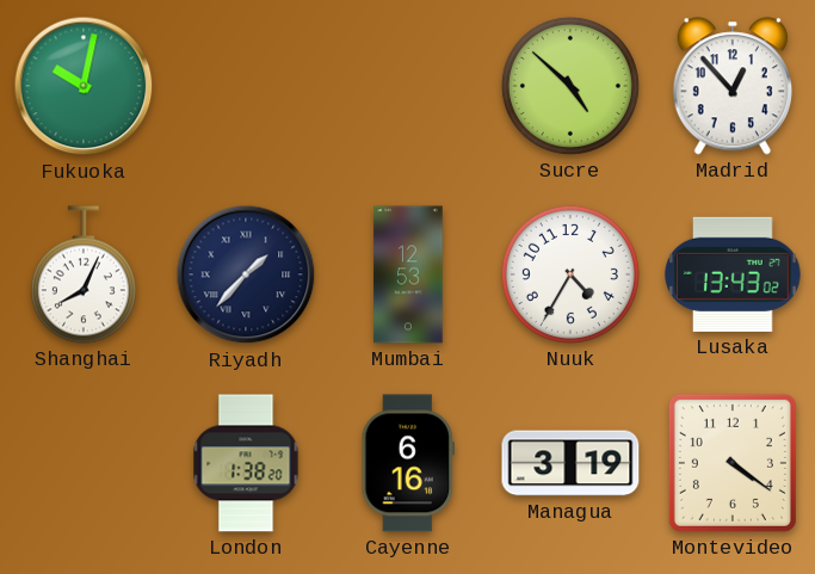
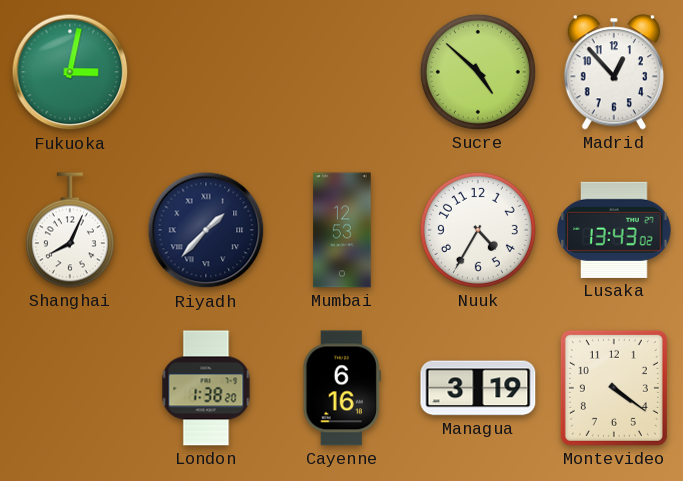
Fukuoka: 10:02 -> 3:02
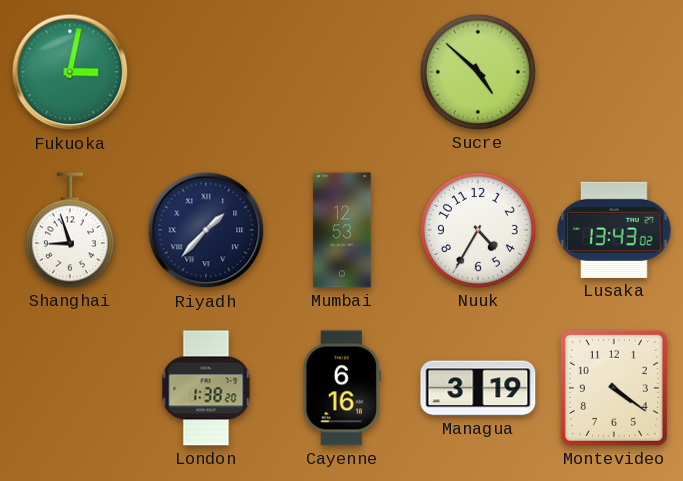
Madrid: 12:53 -> none
Shanghai: 8:04 -> 8:57
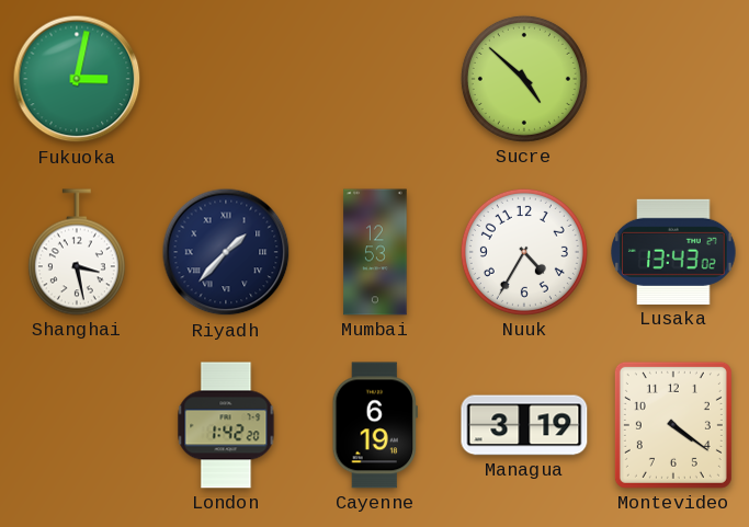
Shanghai: 8:57 -> 3:28
London: 1:38 -> 1:42
Cayenne: 6:16 -> 6:19
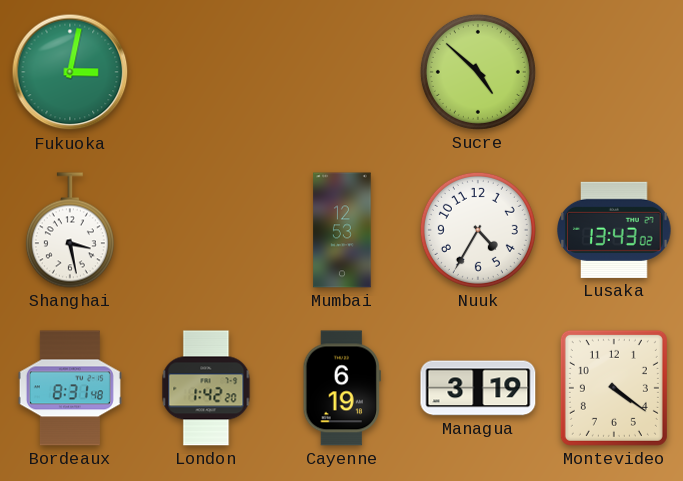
Riyadh: 1:37 -> none
Bordeaux: none -> 8:31
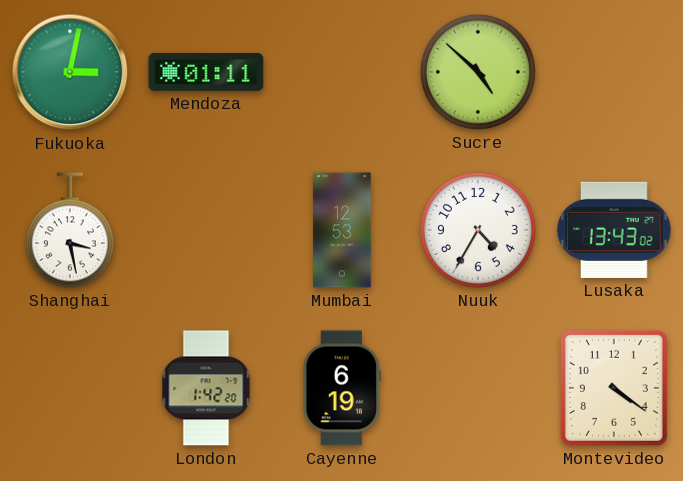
Mendoza: none -> 01:11
Bordeaux: 8:31 -> none
Managua: 3:19 -> none
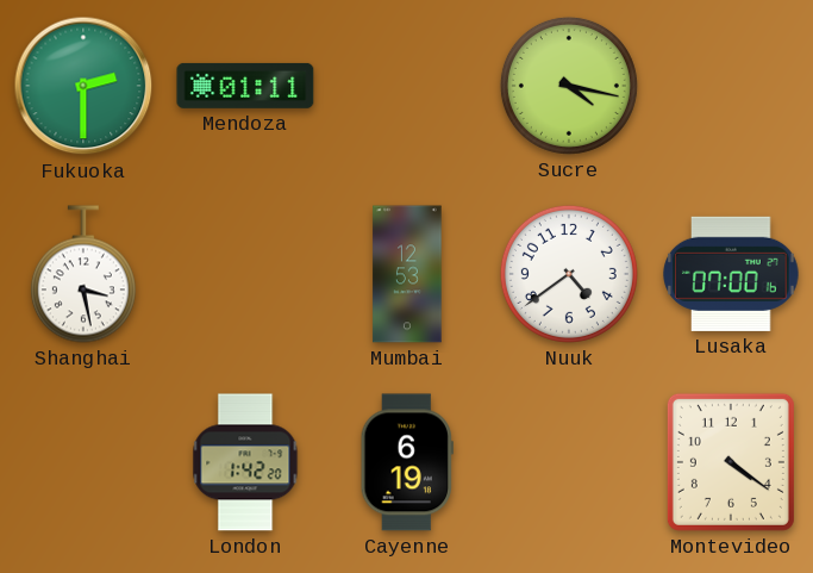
Fukuoka: 3:02 -> 2:30
Sucre: 4:52 -> 4:17
Nuuk: 4:35 -> 4:39
Lusaka: 13:43 -> 07:00
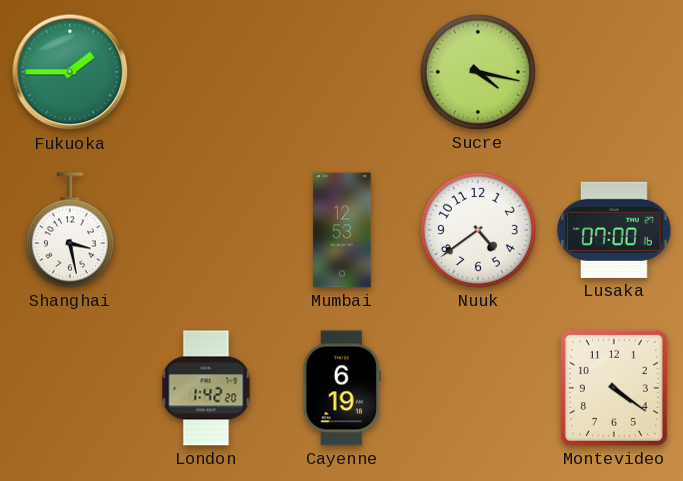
Fukuoka: 2:30 -> 1:45
Mendoza: 01:11 -> none
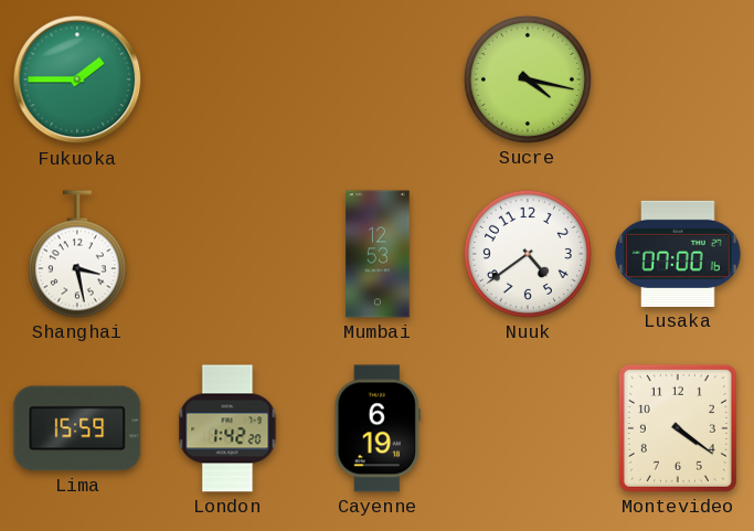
Lima: none -> 15:59
